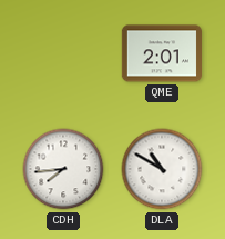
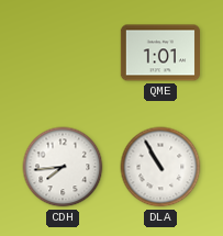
QME: 2:01 -> 1:01
DLA: 10:50 -> 10:55
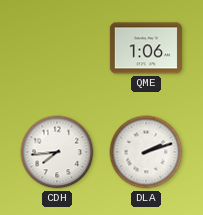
QME: 1:01 -> 1:06
DLA: 10:55 -> 2:12
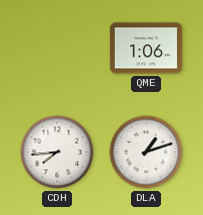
DLA: 2:12 -> 1:12
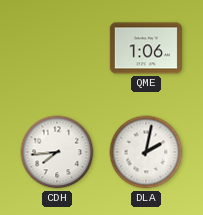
DLA: 1:12 -> 2:02
